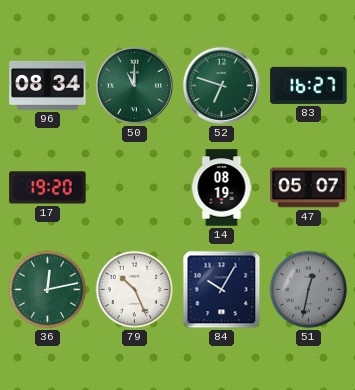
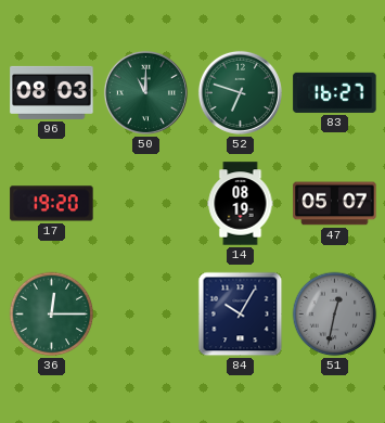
96: 08:34 -> 08:03
36: 12:13 -> 12:15
79: 10:26 -> none
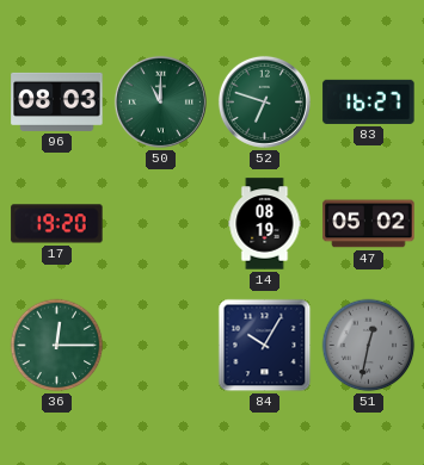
47: 05:07 -> 05:02
